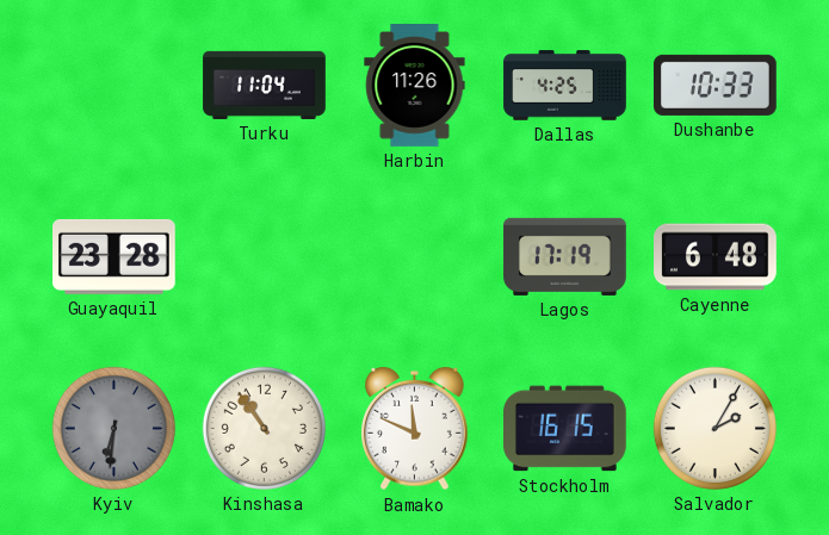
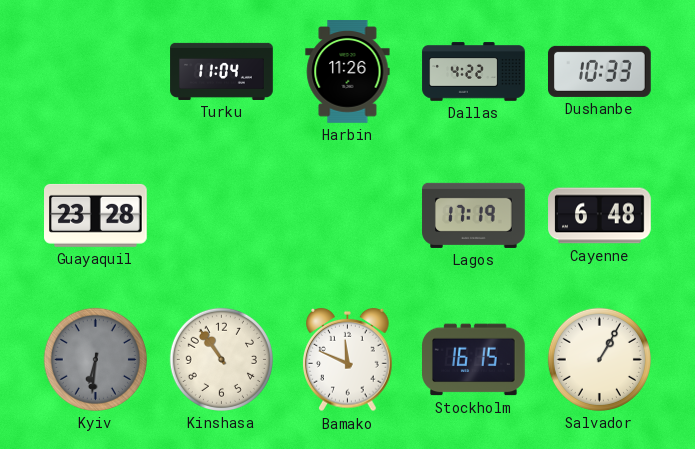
Dallas: 4:25 -> 4:22
Salvador: 2:05 -> 1:05
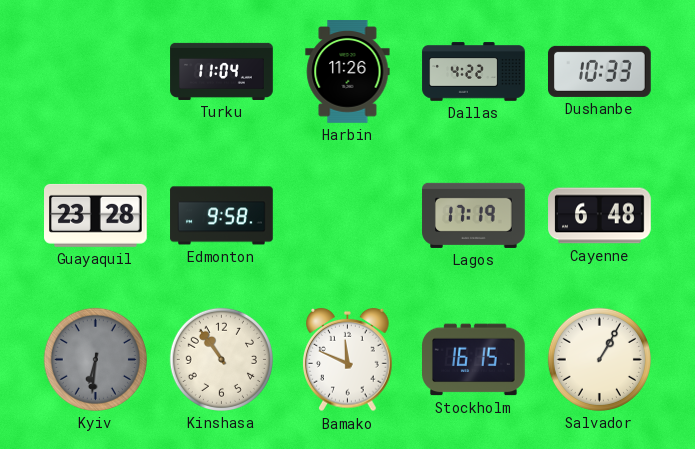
Edmonton: none -> 9:58
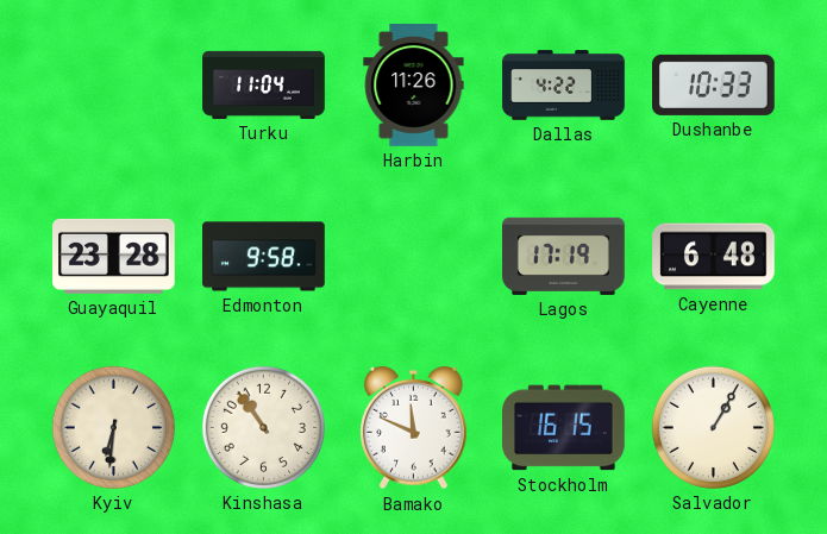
Kyiv dial: grey -> cream
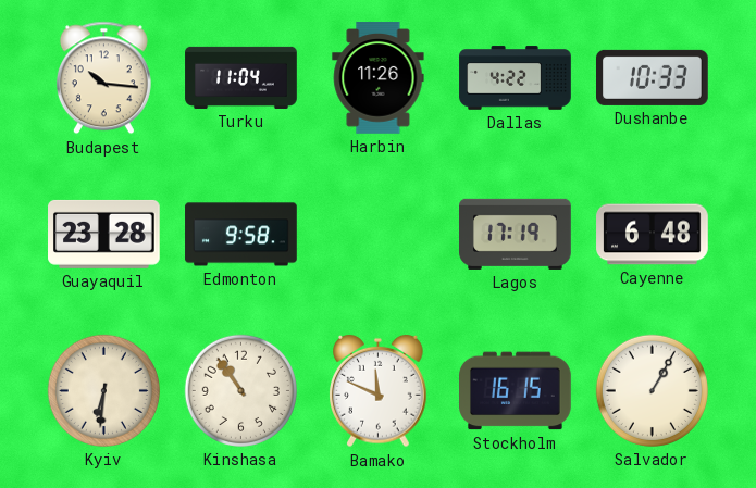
Budapest: none -> 10:16
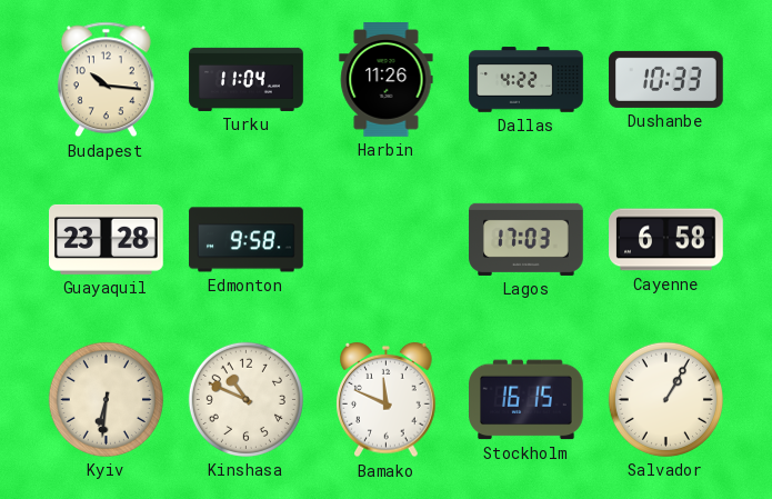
Lagos: 17:19 -> 17:03
Cayenne: 6:48 -> 6:58
Kinshasa: 10:54 -> 10:49
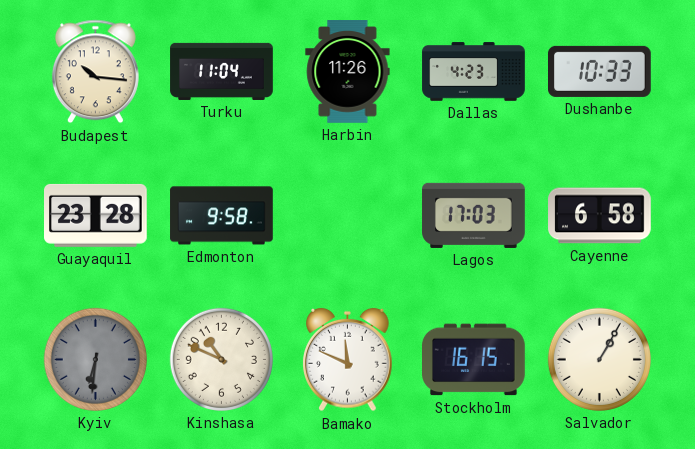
Dallas: 4:22 -> 4:23
Kyiv dial: cream -> grey
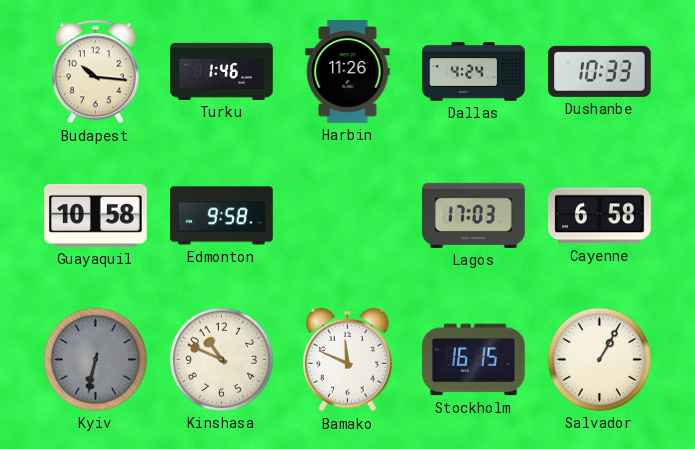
Turku: 11:04 -> 1:46
Dallas: 4:23 -> 4:24
Guayaquil: 23:28 -> 10:58
Kyiv: 6:31 -> 6:32
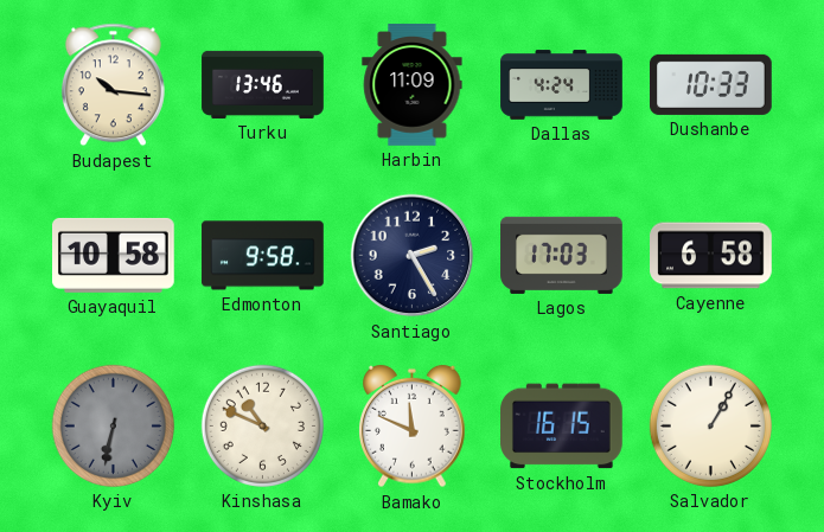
Turku: 1:46 -> 13:46
Harbin: 11:26 -> 11:09
Santiago: none -> 2:25
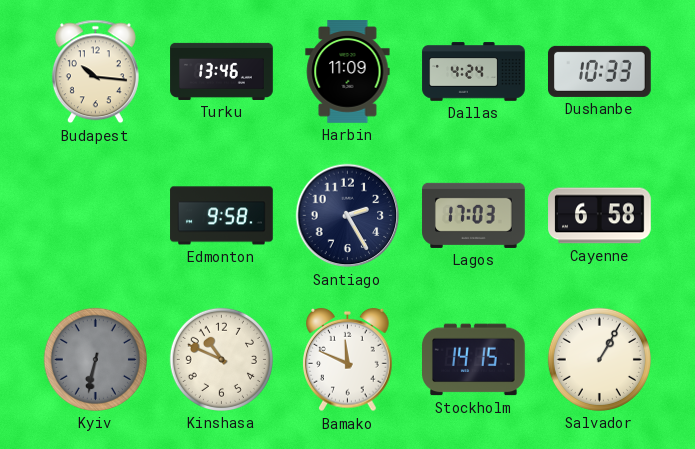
Guayaquil: 10:58 -> none
Stockholm: 16:15 -> 14:15
